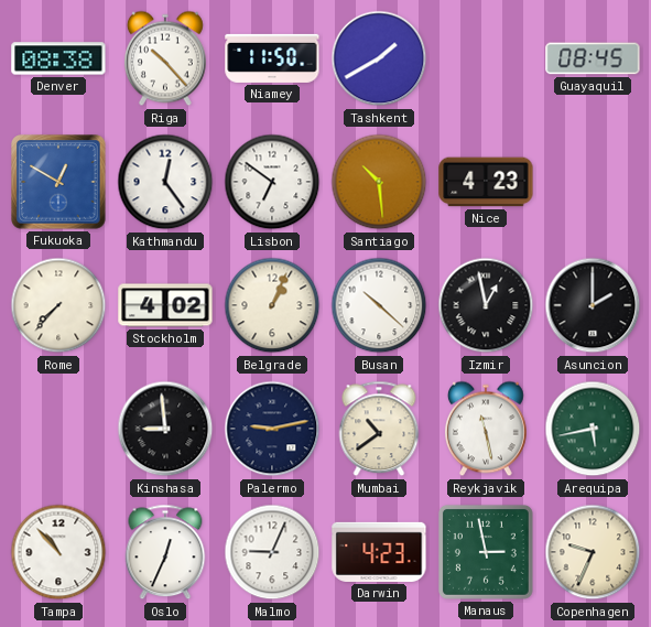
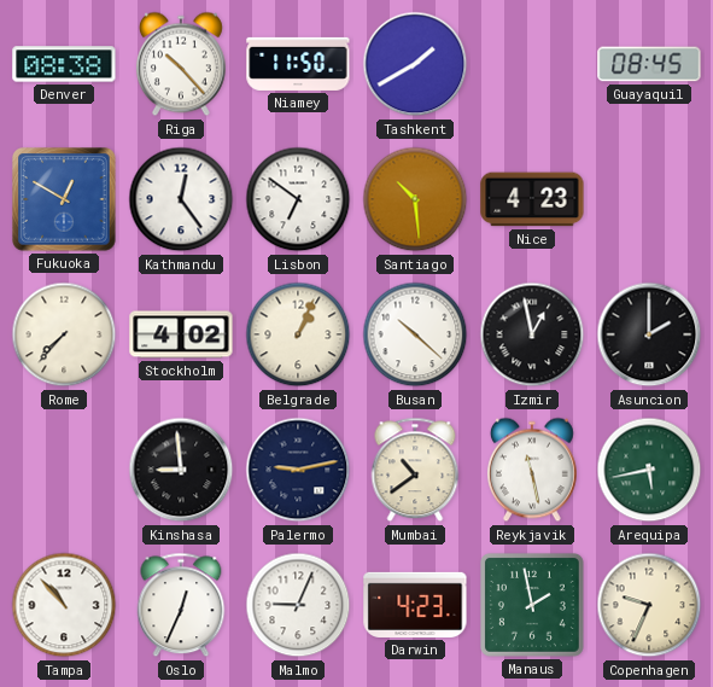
Manaus: 2:58 -> 1:58
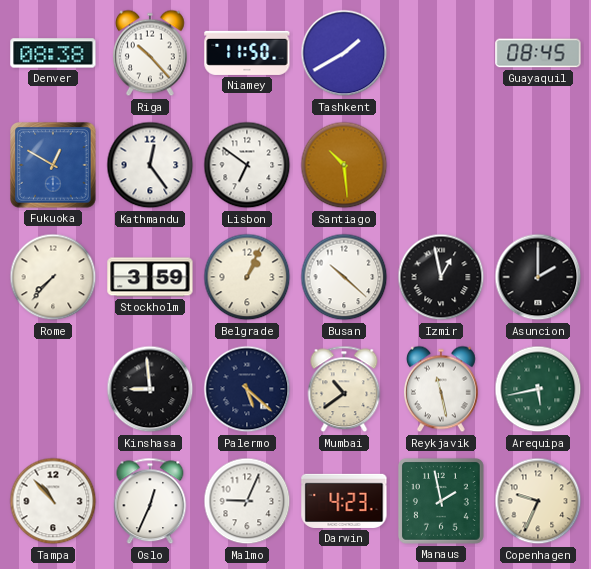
Nice: 4:23 -> none
Stockholm: 4:02 -> 3:59
Palermo: 9:13 -> 5:22
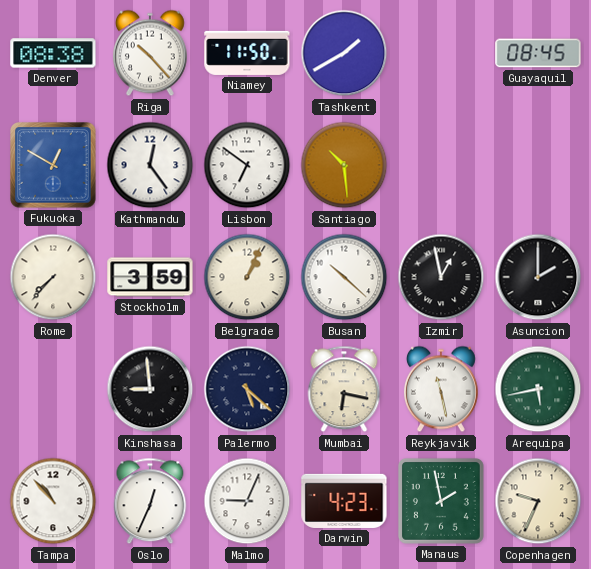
Mumbai: 10:39 -> 6:17
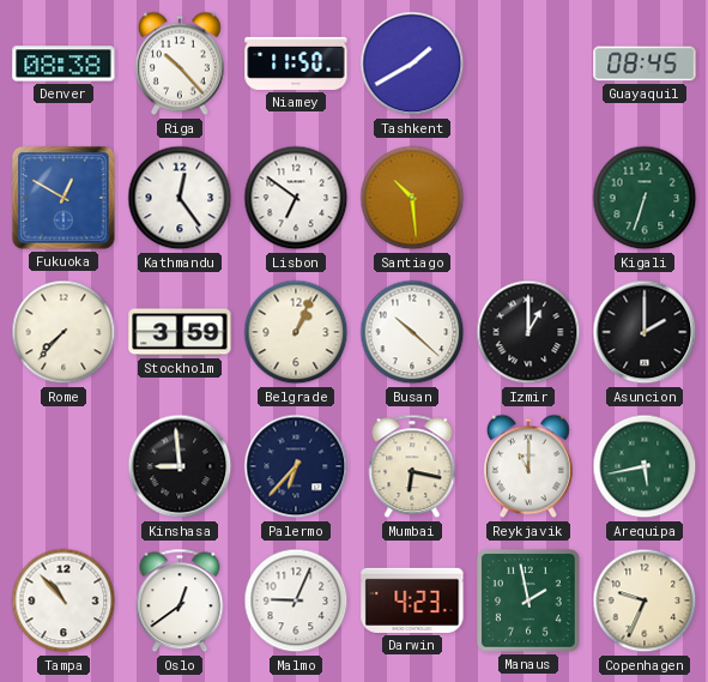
Kigali: none -> 6:33
Izmir: 12:58 -> 1:00
Palermo: 5:22 -> 6:37
Reykjavik: 11:28 -> 11:00
Oslo: 12:34 -> 12:39
